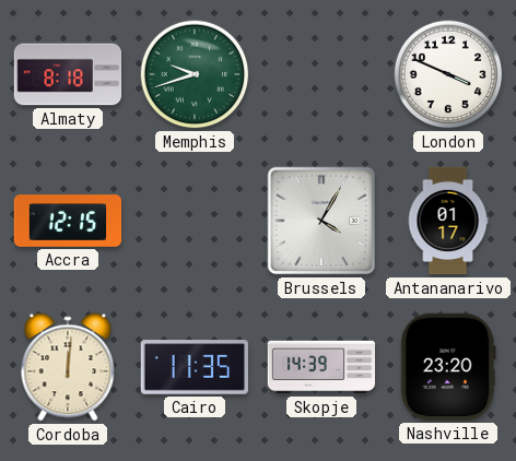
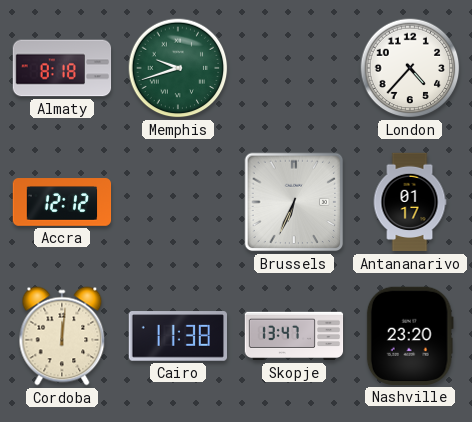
London: 3:49 -> 4:37
Accra: 12:15 -> 12:12
Brussels: 4:05 -> 6:34
Cairo: 11:35 -> 11:38
Skopje: 14:39 -> 13:47
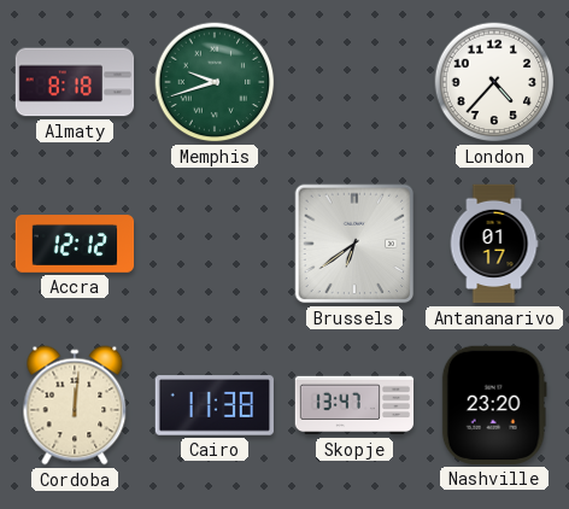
Brussels: 6:34 -> 6:39
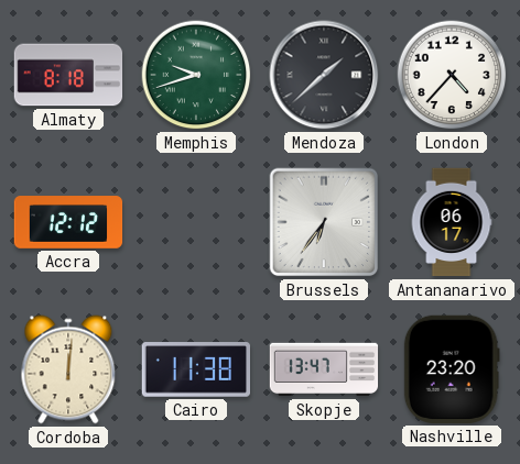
Mendoza: none -> 1:38
Brussels: 6:39 -> 6:36
Antananarivo: 01:17 -> 06:17
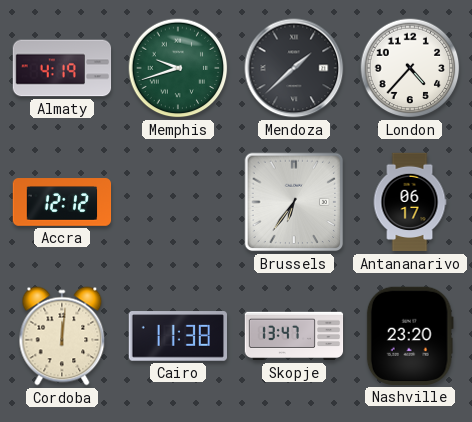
Almaty: 8:18 -> 4:19
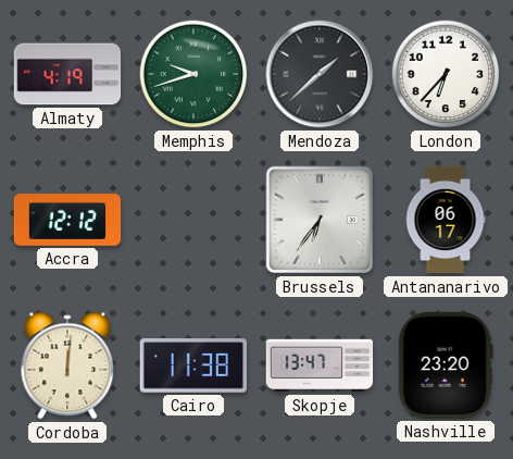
London: 4:37 -> 6:37
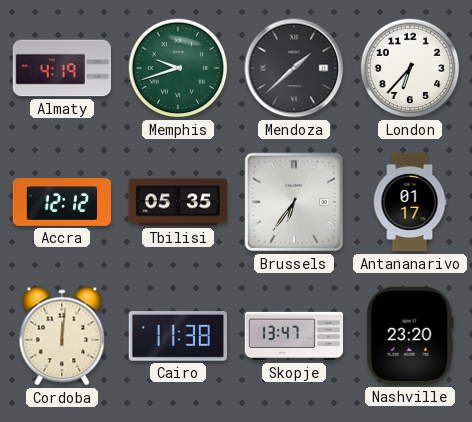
Tbilisi: none -> 05:35
Antananarivo: 06:17 -> 01:17
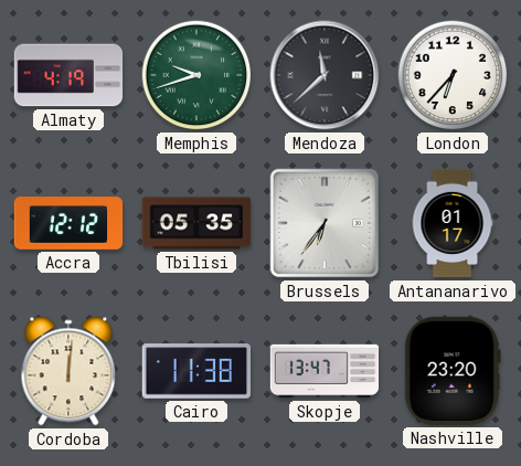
Mendoza: 1:38 -> 11:38
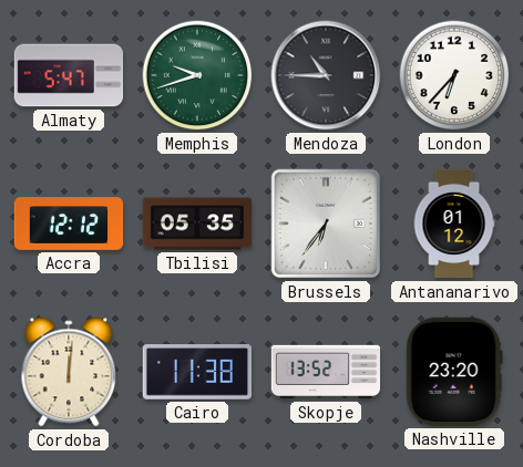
Almaty: 4:19 -> 5:47
Mendoza: 11:38 -> 10:45
Antananarivo: 01:17 -> 01:12
Skopje: 13:47 -> 13:52
